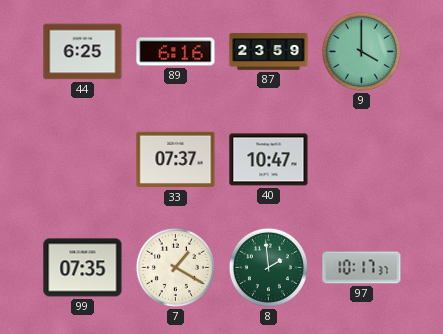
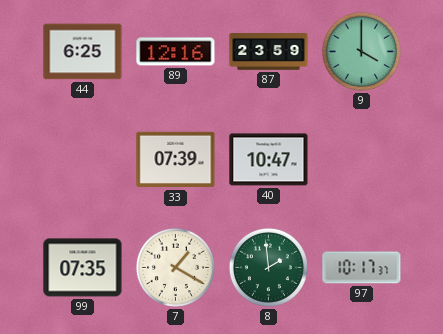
89: 6:16 -> 12:16
33: 07:37 -> 07:39
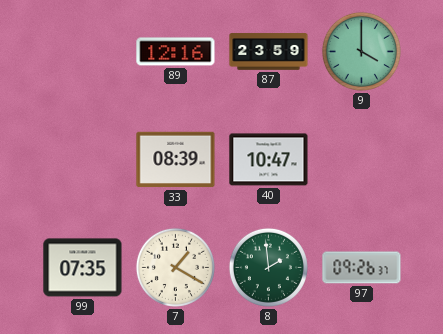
44: 6:25 -> none
33: 07:39 -> 08:39
97: 10:17 -> 09:26
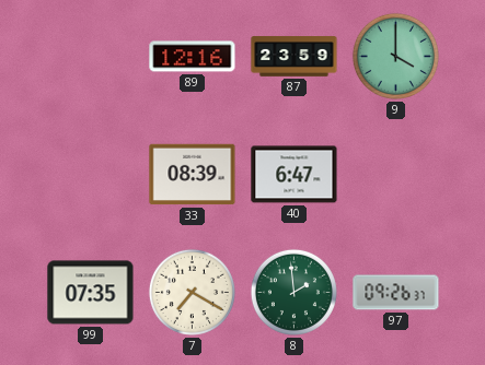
40: 10:47 -> 6:47
7: 1:20 -> 7:20
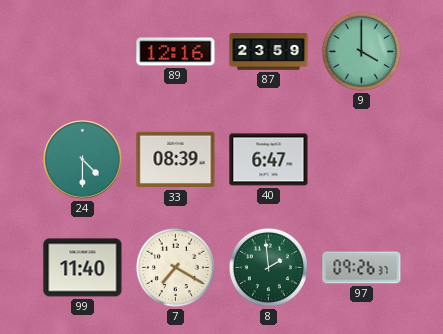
24: none -> 4:30
99: 07:35 -> 11:40
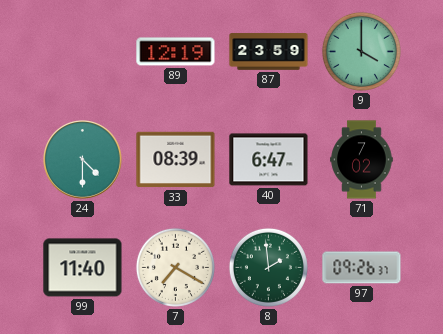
89: 12:16 -> 12:19
71: none -> 7:02
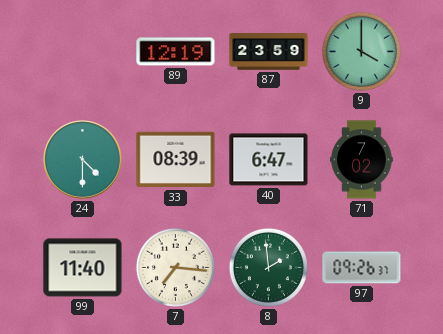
7: 7:20 -> 7:16
